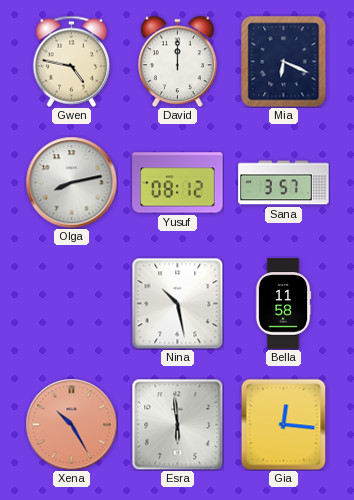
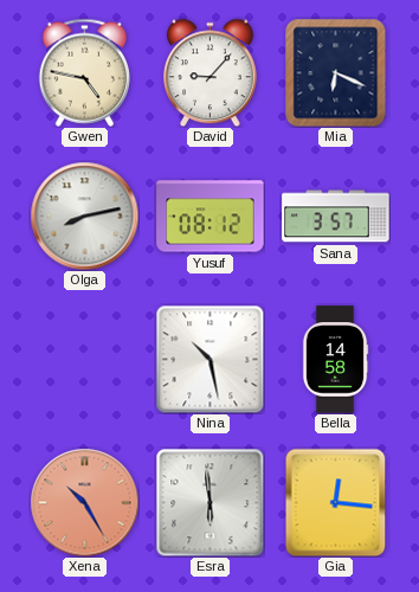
David: 12:00 -> 9:07
Bella: 11:58 -> 14:58
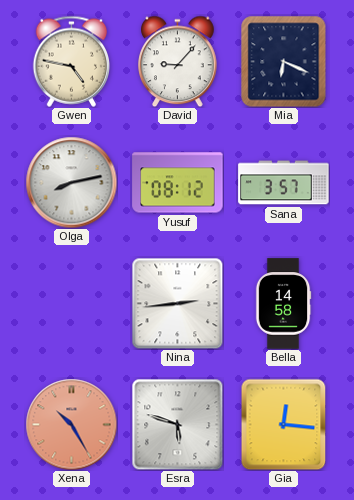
Nina: 10:28 -> 2:44
Esra: 5:59 -> 5:48
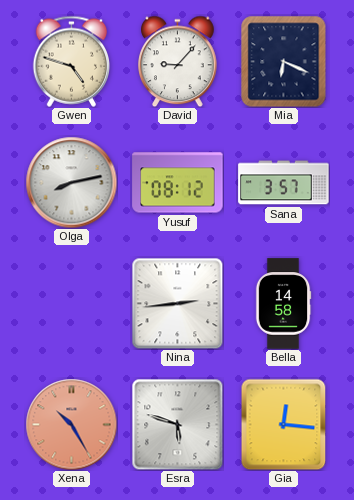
Gwen: 4:47 -> 4:48
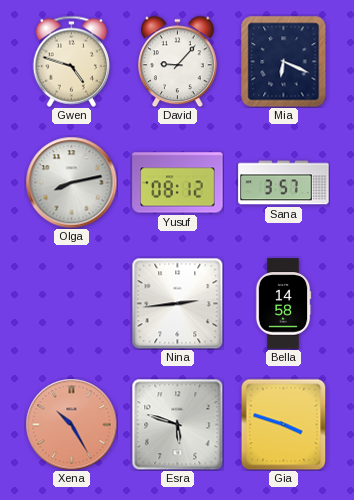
Gia: 12:16 -> 3:48
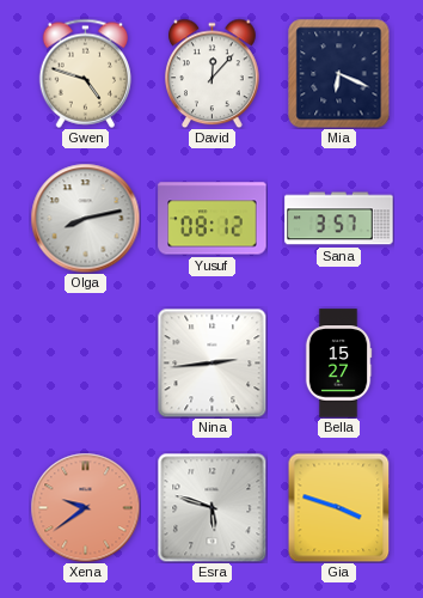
David: 9:07 -> 12:07
Bella: 14:58 -> 15:27
Xena: 10:25 -> 9:39
